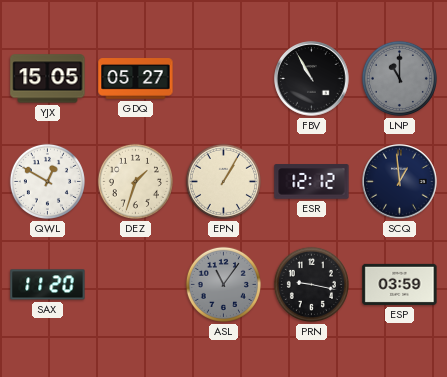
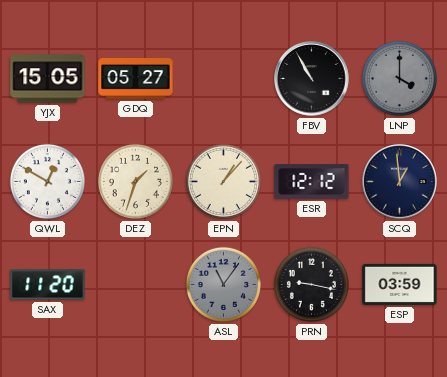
LNP: 11:00 -> 4:00
EPN: 1:05 -> 1:07
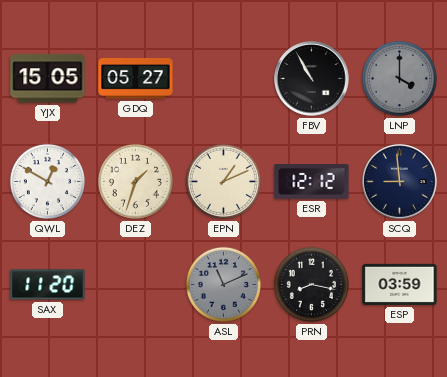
EPN: 1:07 -> 1:11
SCQ: 12:59 -> 8:59
ASL: 11:06 -> 11:11
PRN: 9:17 -> 8:17
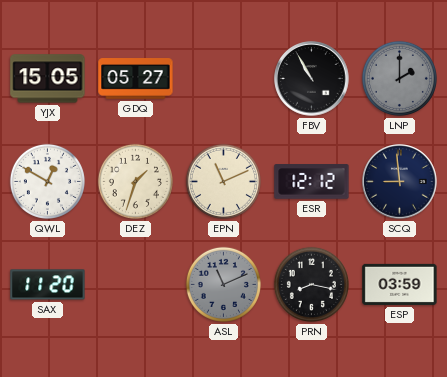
LNP: 4:00 -> 2:00
EPN: 1:11 -> 11:11
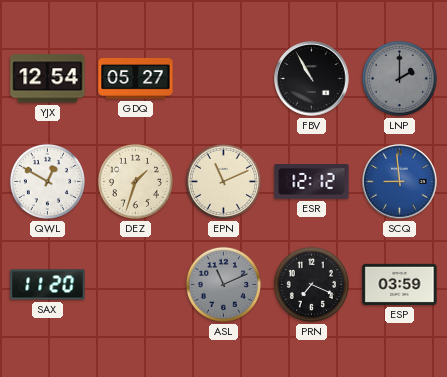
YJX: 15:05 -> 12:54
SCQ dial: navy -> blue
PRN: 8:17 -> 7:19
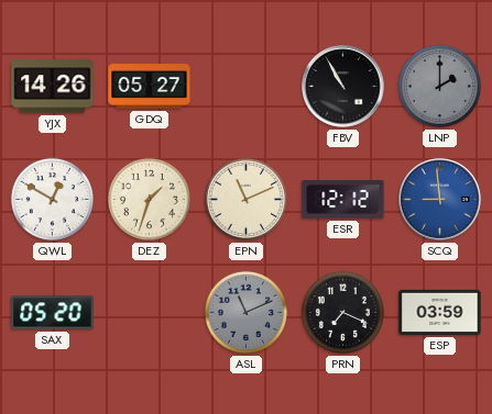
YJX: 12:54 -> 14:26
SAX: 11:20 -> 05:20
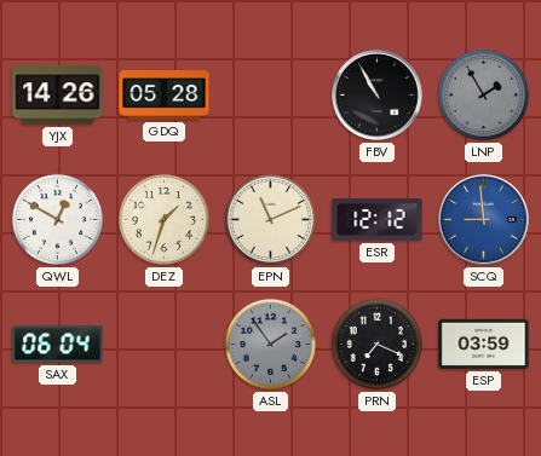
GDQ: 05:27 -> 05:28
LNP: 2:00 -> 1:55
SAX: 05:20 -> 06:04
ASL: 11:11 -> 1:54
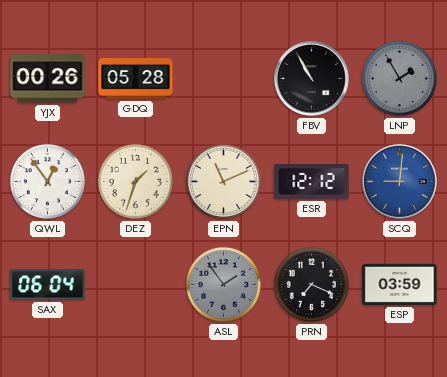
YJX: 14:26 -> 00:26
QWL: 12:50 -> 12:54
SCQ: 8:59 -> 9:01
